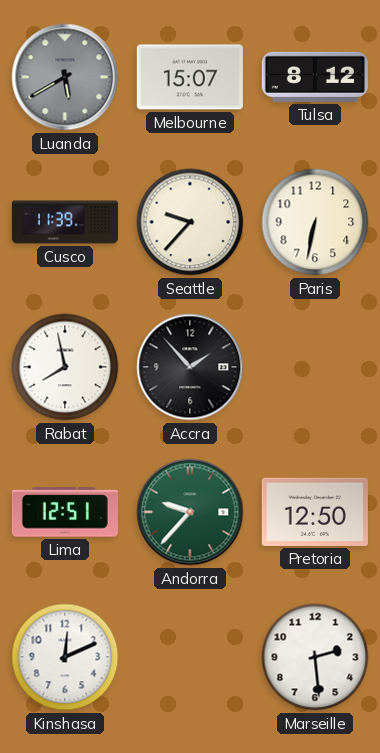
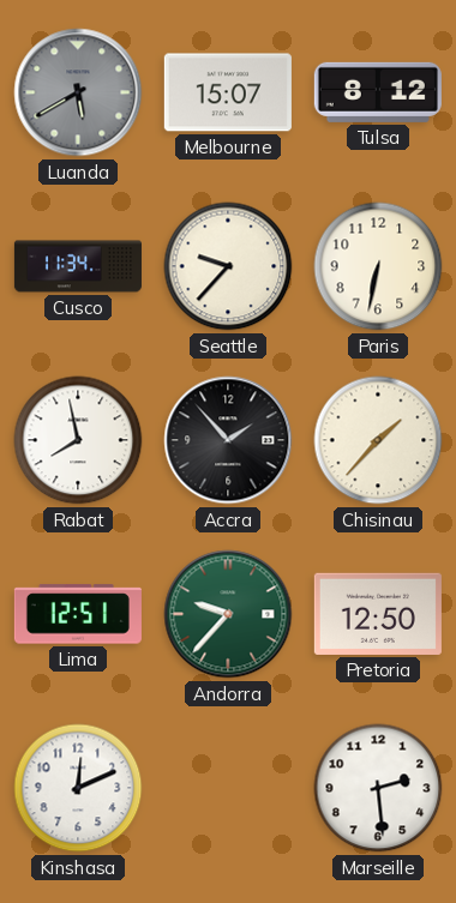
Cusco: 11:39 -> 11:34
Chisinau: none -> 1:37
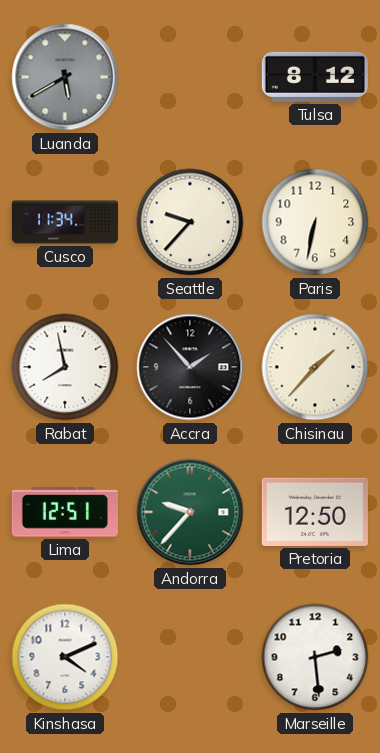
Melbourne: 15:07 -> none
Kinshasa: 12:11 -> 4:11
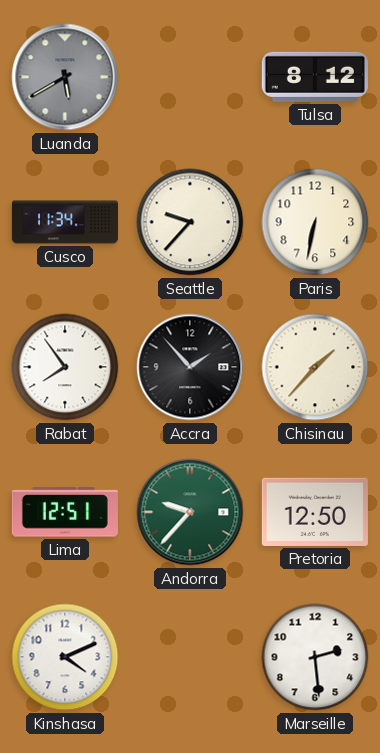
Rabat: 7:58 -> 7:54
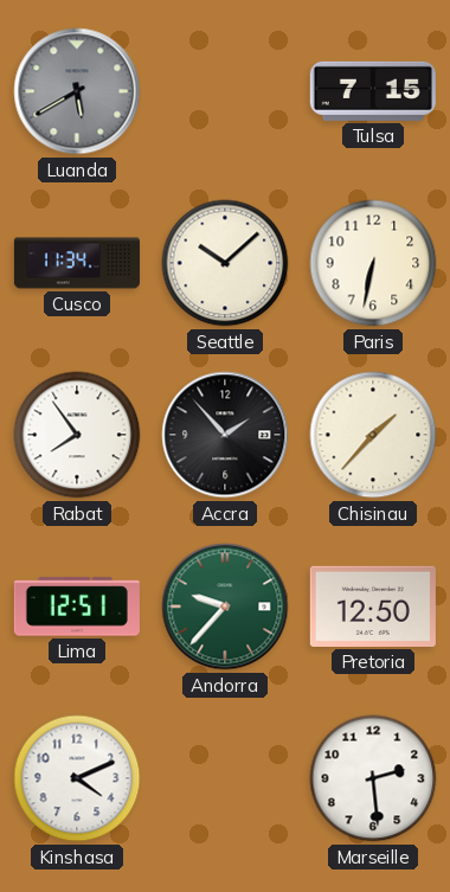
Tulsa: 8:12 -> 7:15
Seattle: 9:37 -> 10:08
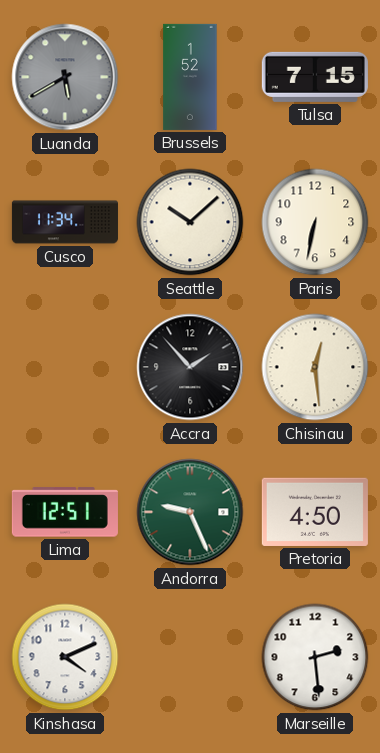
Brussels: none -> 1:52
Rabat: 7:54 -> none
Chisinau: 1:37 -> 12:29
Andorra: 9:37 -> 9:26
Pretoria: 12:50 -> 4:50
